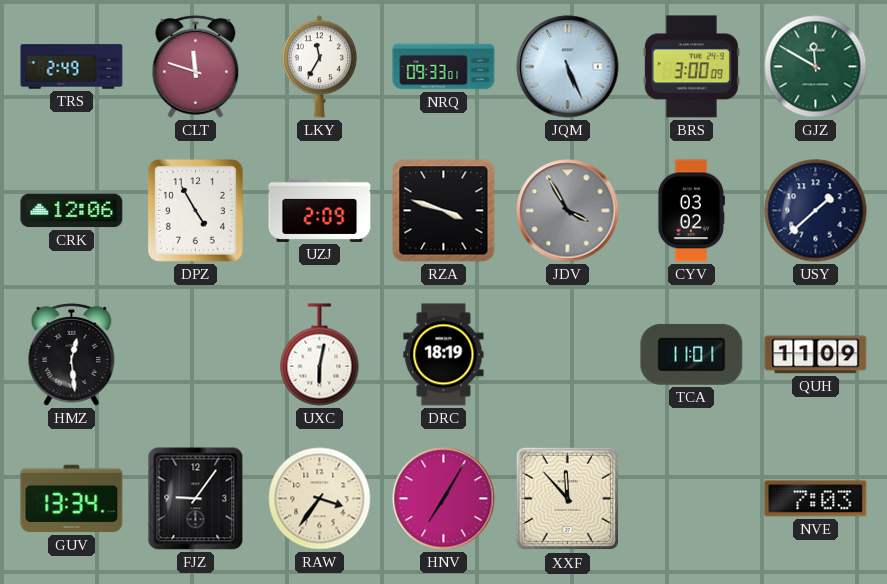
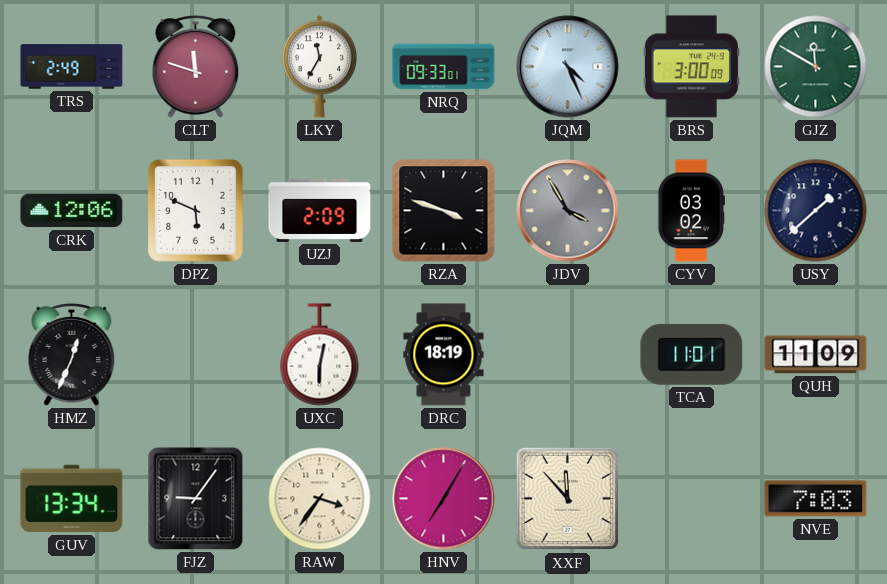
JQM: 5:26 -> 4:26
DPZ: 4:55 -> 5:49
HMZ: 12:29 -> 12:34
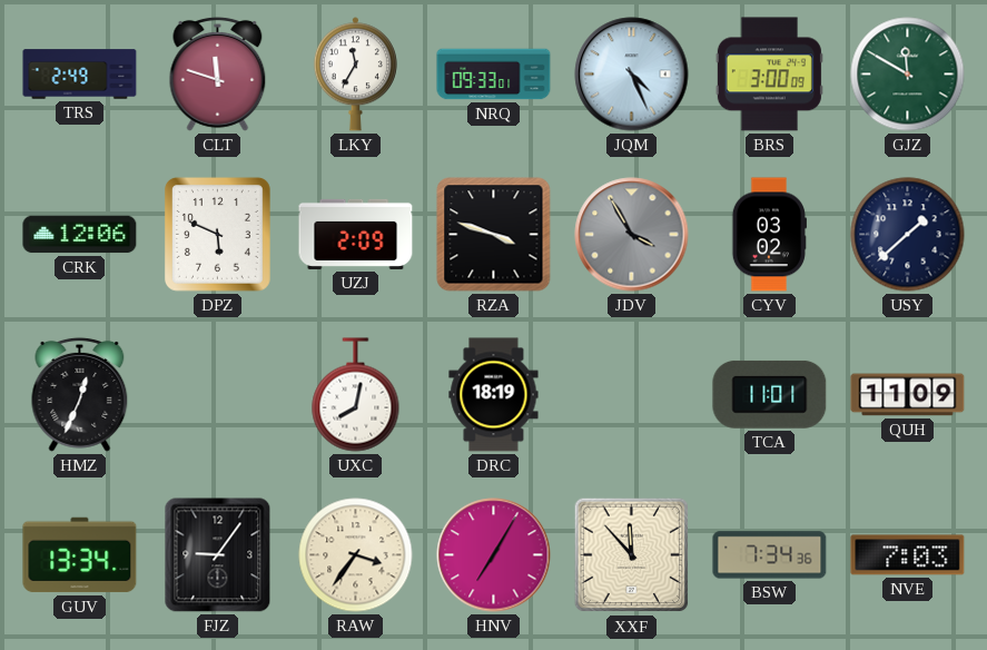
UXC: 6:02 -> 8:02
BSW: none -> 7:34
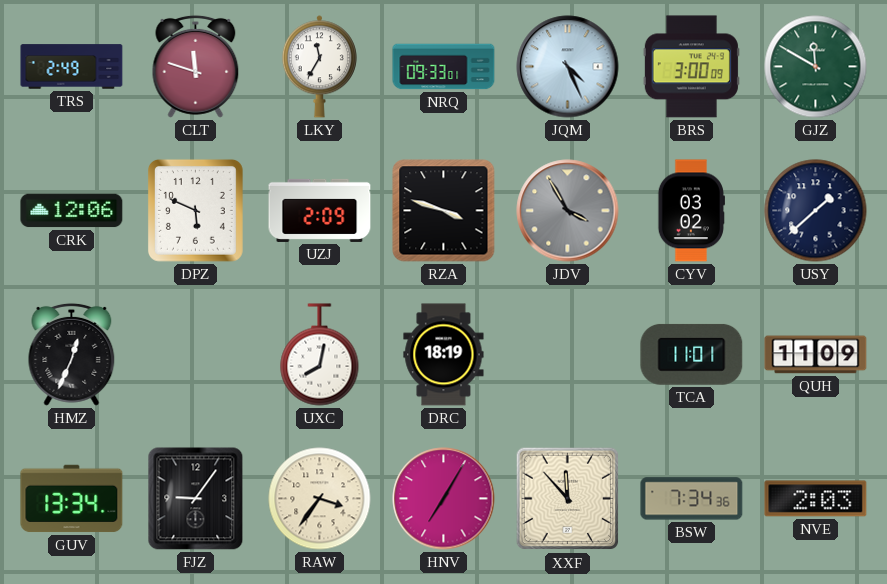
NVE: 7:03 -> 2:03
